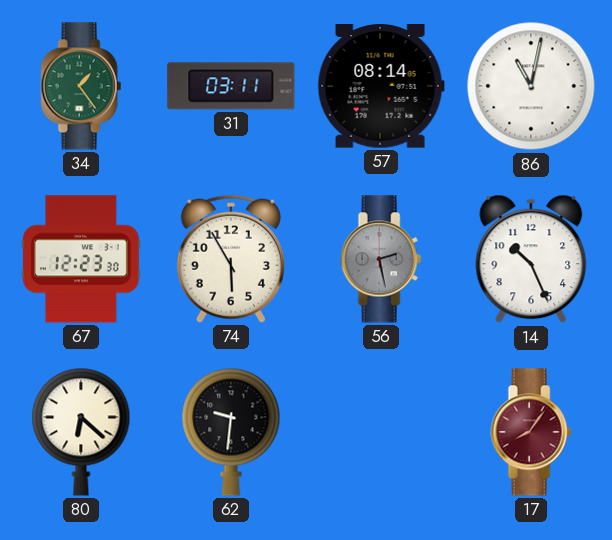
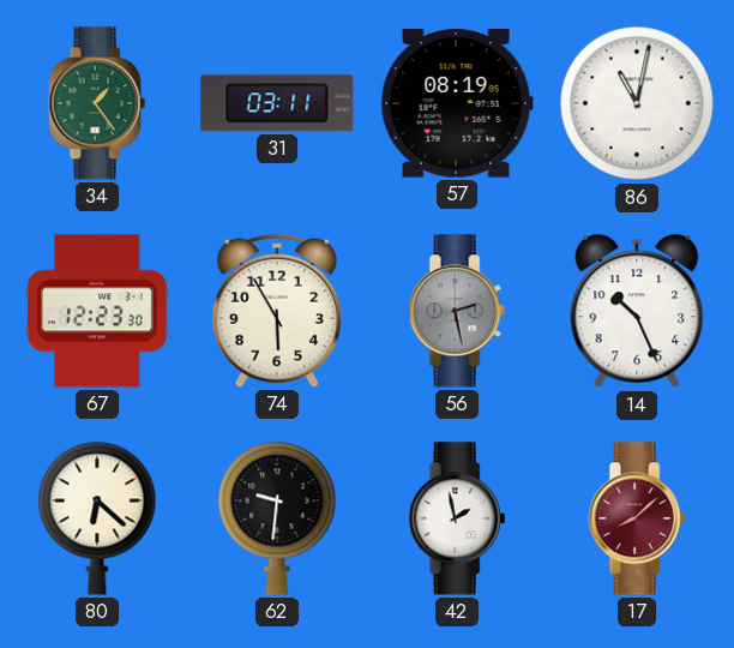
57: 08:14 -> 08:19
42: none -> 1:58
17: 8:06 -> 8:08
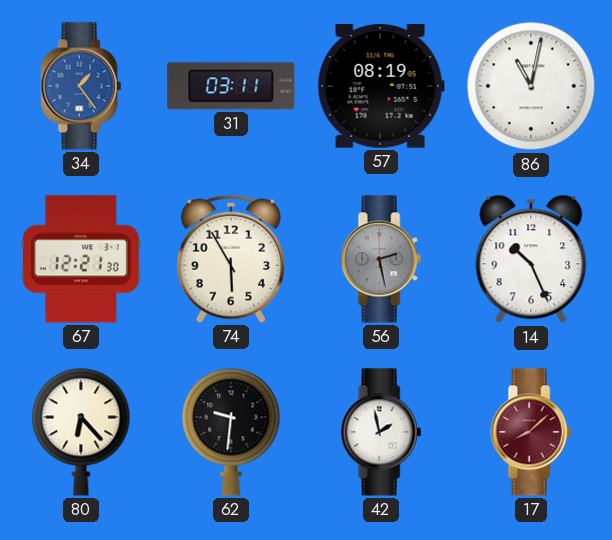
34 dial: green -> blue
67: 12:23 -> 12:21
80: 6:22 -> 6:23
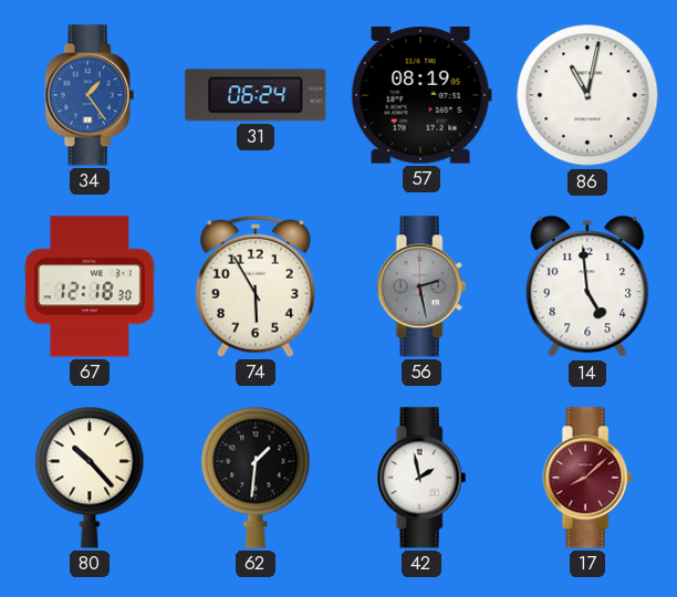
31: 03:11 -> 06:24
67: 12:21 -> 12:18
14: 10:26 -> 4:59
80: 6:23 -> 10:23
62: 9:31 -> 1:31
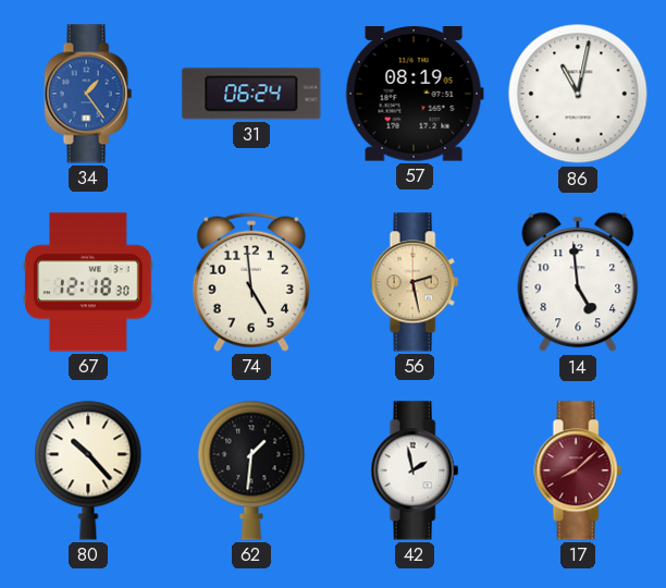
74: 5:55 -> 4:59
56 dial: grey -> champagne
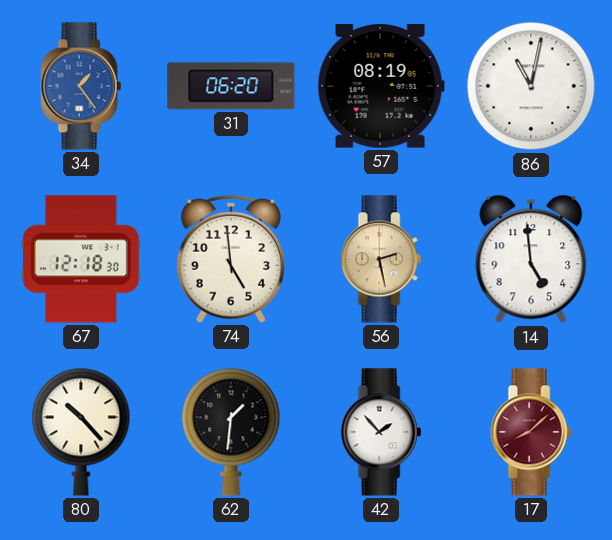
31: 06:24 -> 06:20
42: 1:58 -> 1:53
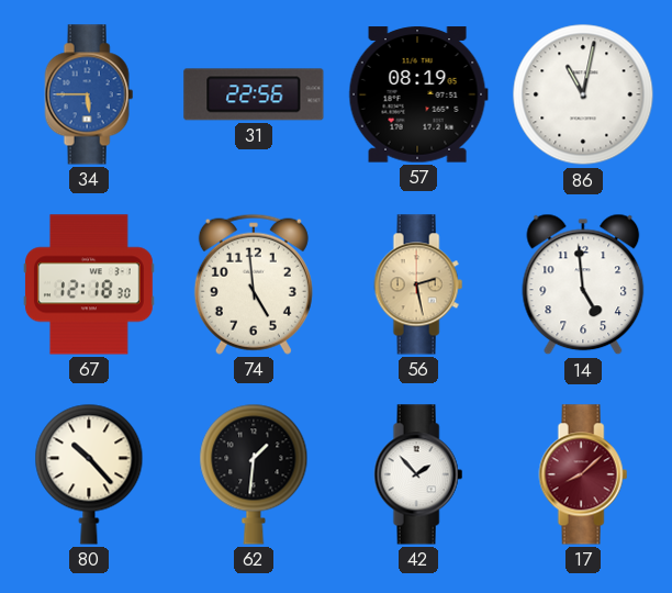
34: 1:24 -> 5:45
31: 06:20 -> 22:56
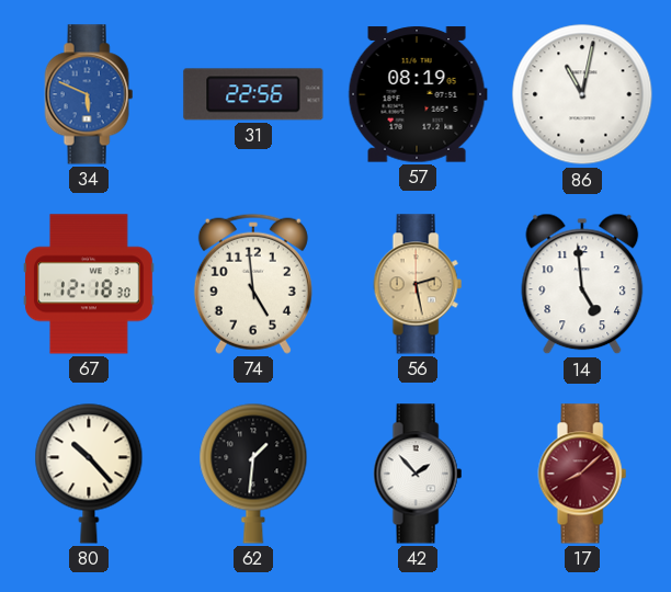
34: 5:45 -> 5:49
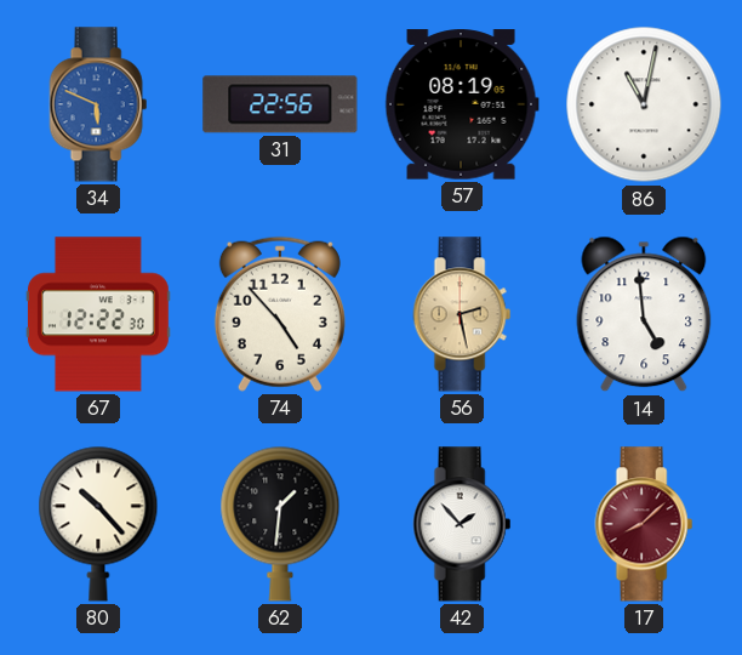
67: 12:18 -> 12:22
74: 4:59 -> 4:53
